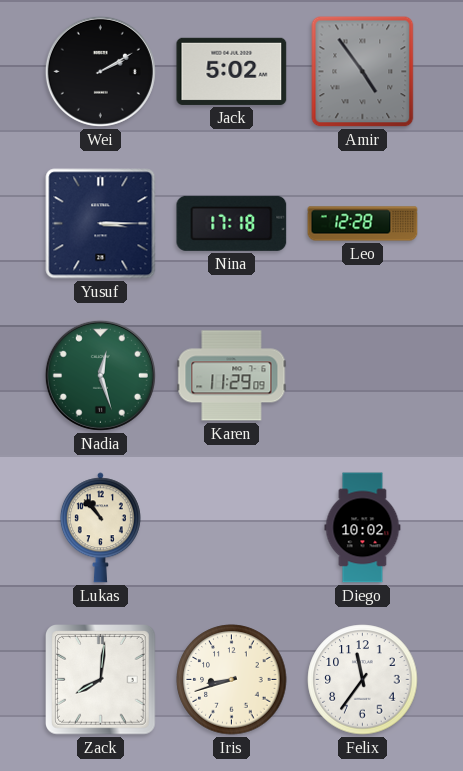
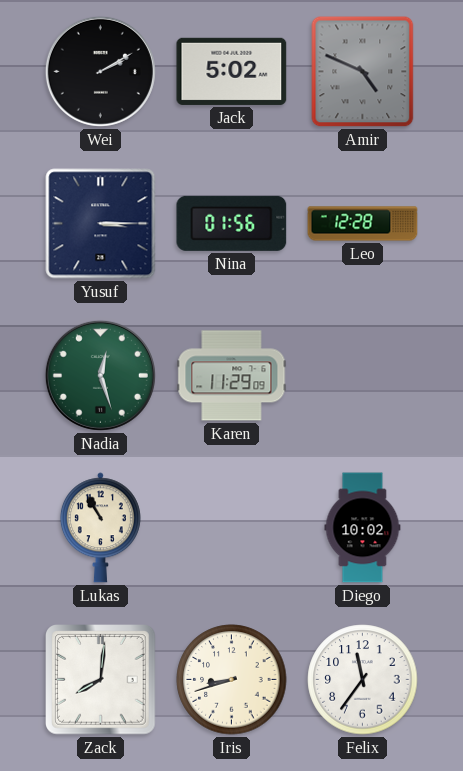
Amir: 4:54 -> 4:49
Nina: 17:18 -> 01:56
Lukas: 10:53 -> 10:55
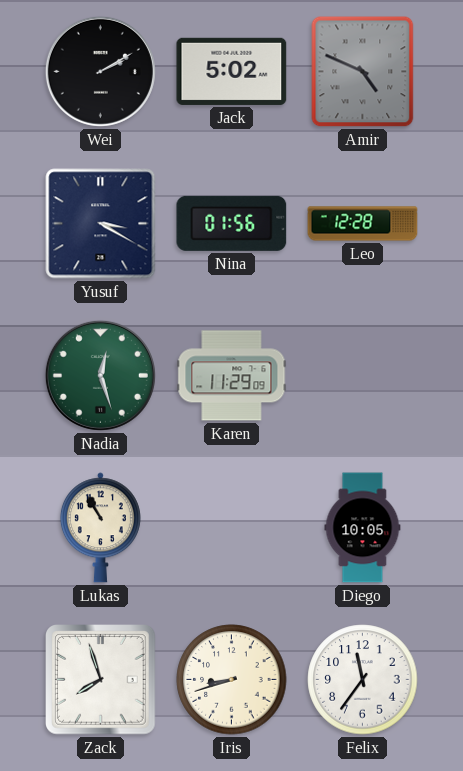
Yusuf: 3:15 -> 3:20
Diego: 10:02 -> 10:05
Zack: 8:01 -> 7:57
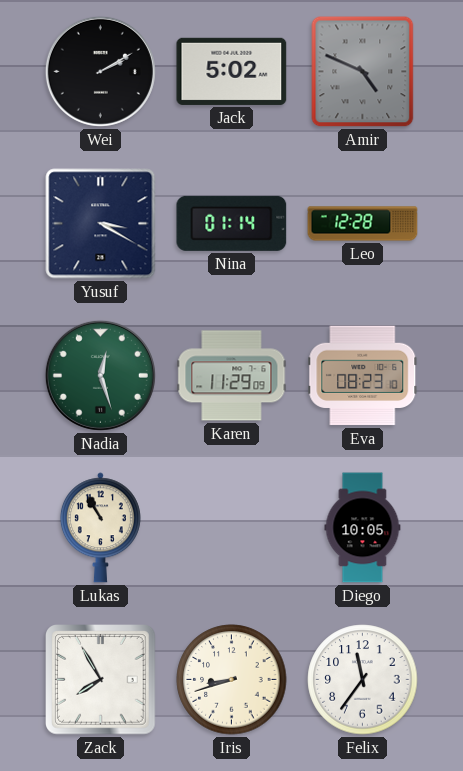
Nina: 01:56 -> 01:14
Eva: none -> 08:23
Zack: 7:57 -> 7:55
